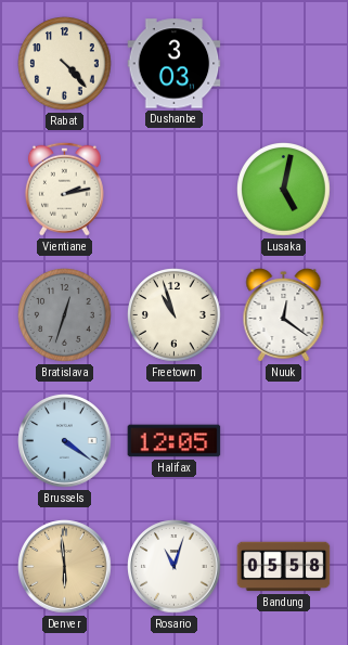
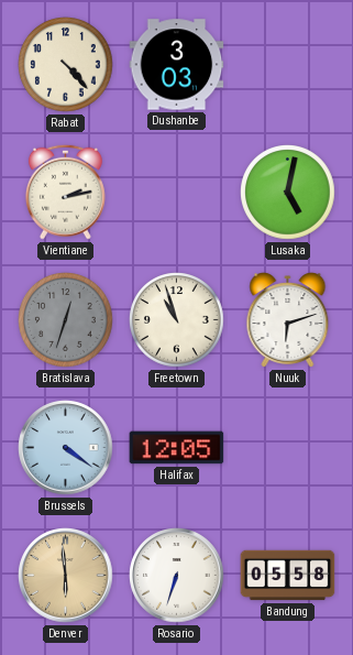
Nuuk: 12:21 -> 6:12
Rosario: 11:03 -> 6:33
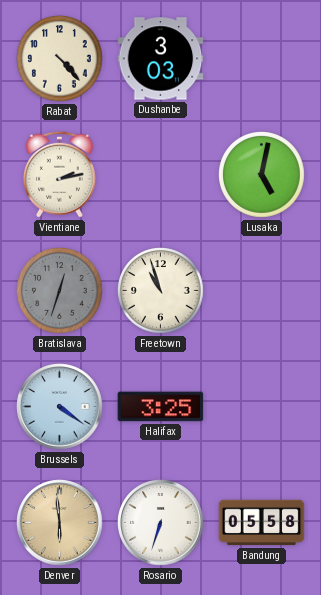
Nuuk: 6:12 -> none
Halifax: 12:05 -> 3:25
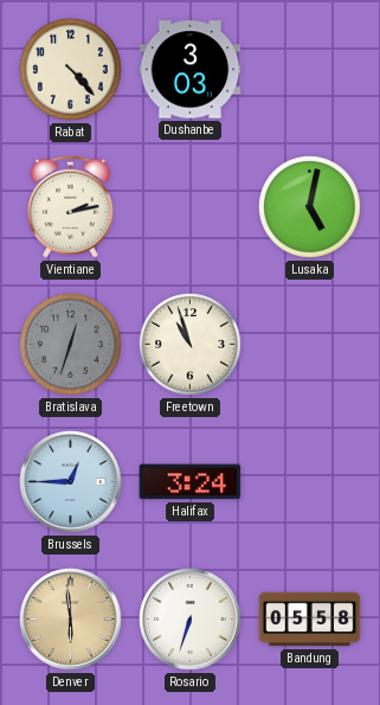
Brussels: 4:21 -> 12:45
Halifax: 3:25 -> 3:24
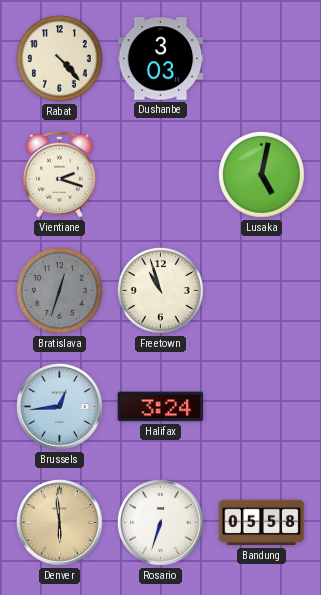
Vientiane: 2:13 -> 2:18
Brussels: 12:45 -> 12:44
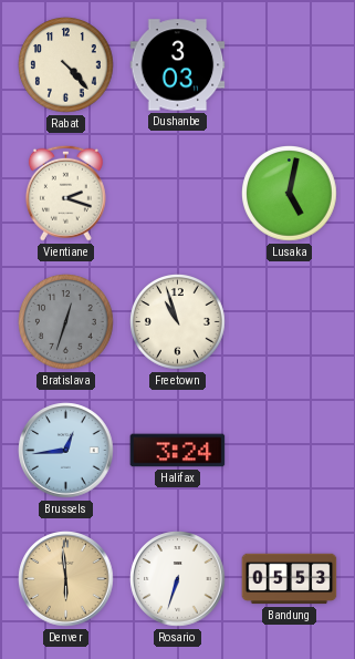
Bandung: 05:58 -> 05:53
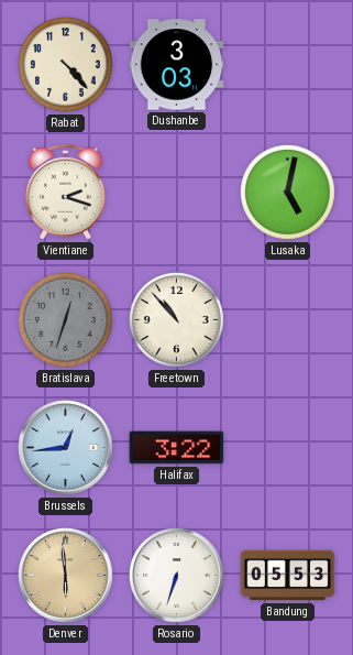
Freetown: 10:57 -> 10:53
Halifax: 3:24 -> 3:22
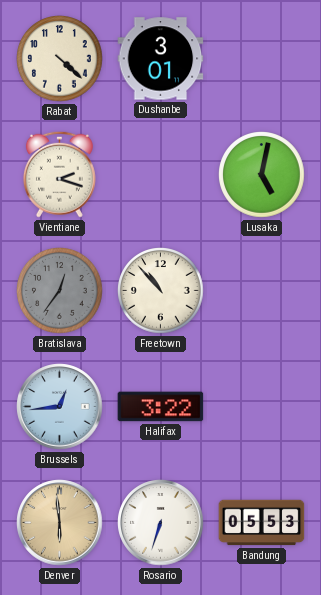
Rabat: 4:23 -> 4:22
Dushanbe: 3:03 -> 3:01
Bratislava: 12:33 -> 12:36
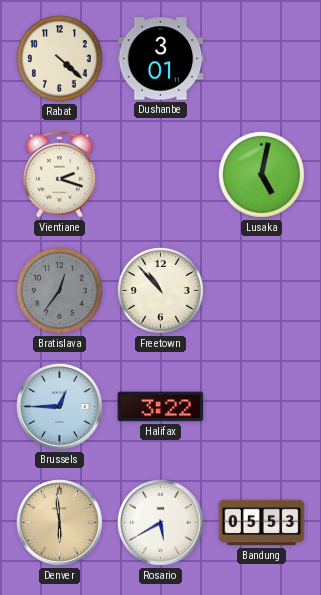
Brussels: 12:44 -> 12:45
Rosario: 6:33 -> 5:40
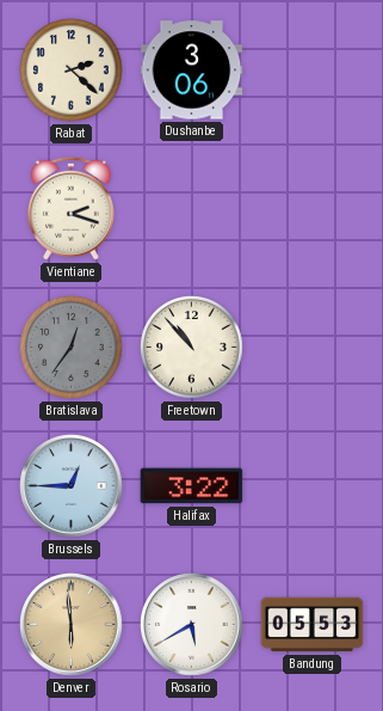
Rabat: 4:22 -> 2:22
Dushanbe: 3:01 -> 3:06
Lusaka: 5:02 -> none
